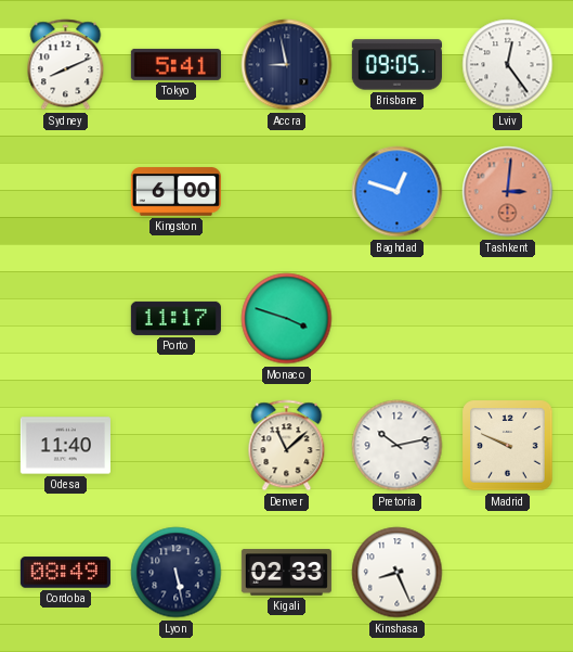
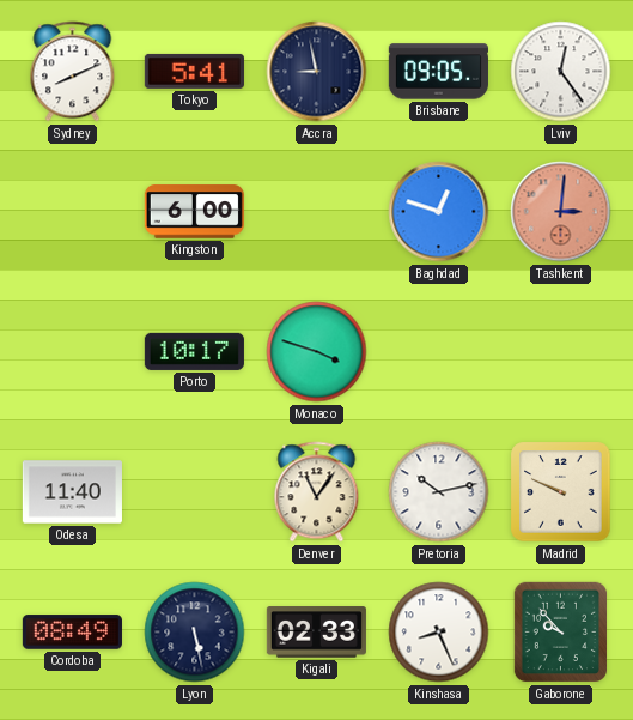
Porto: 11:17 -> 10:17
Denver: 11:08 -> 11:06
Gaborone: none -> 9:53
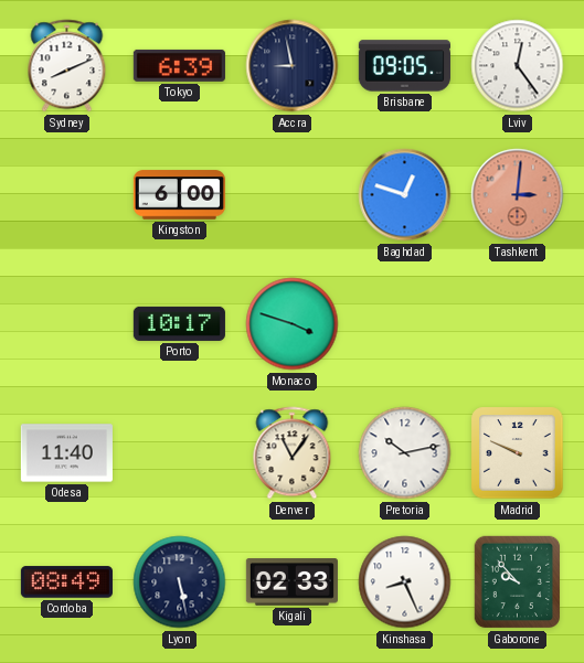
Tokyo: 5:41 -> 6:39
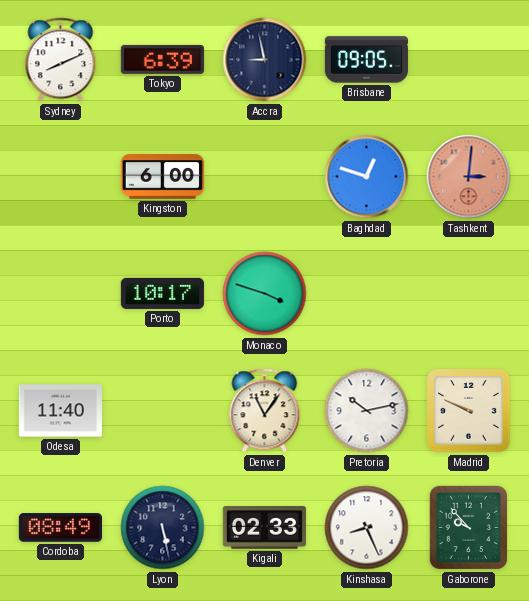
Lviv: 12:24 -> none
